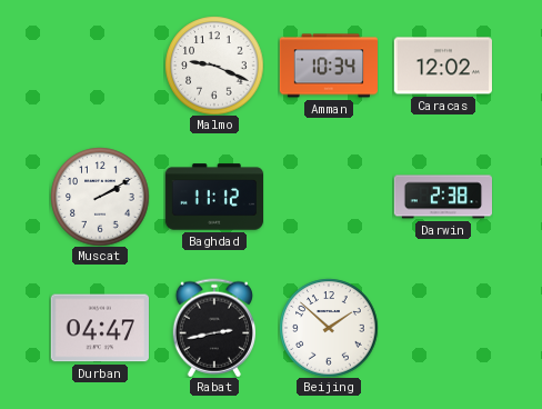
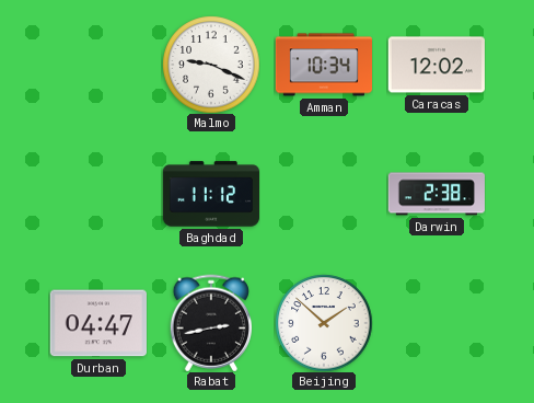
Muscat: 2:10 -> none
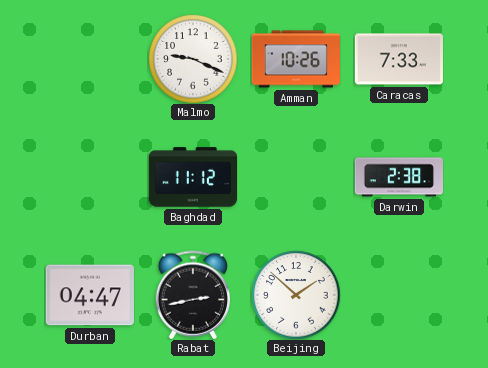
Amman: 10:34 -> 10:26
Caracas: 12:02 -> 7:33
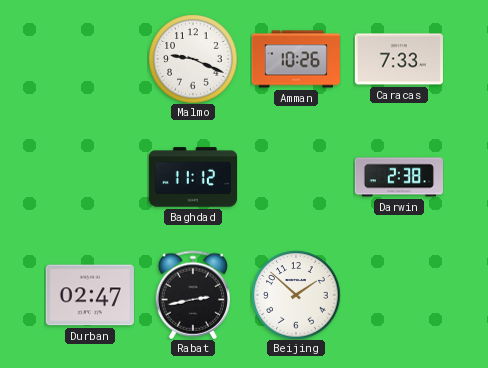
Durban: 04:47 -> 02:47
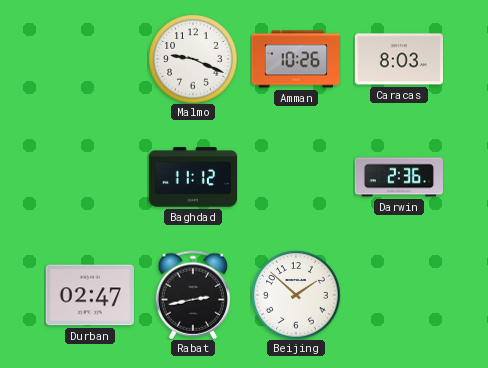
Caracas: 7:33 -> 8:03
Darwin: 2:38 -> 2:36
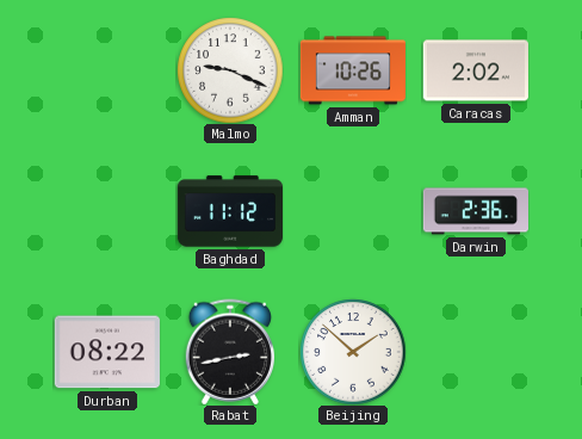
Caracas: 8:03 -> 2:02
Durban: 02:47 -> 08:22
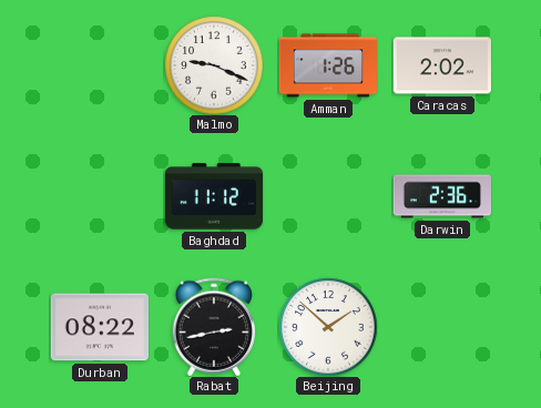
Amman: 10:26 -> 1:26
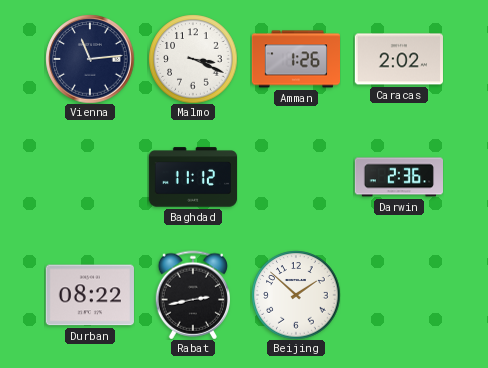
Vienna: none -> 11:14
Malmo: 9:19 -> 3:19
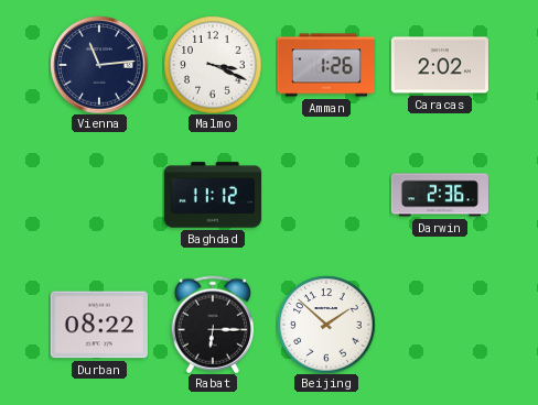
Rabat: 2:43 -> 6:15
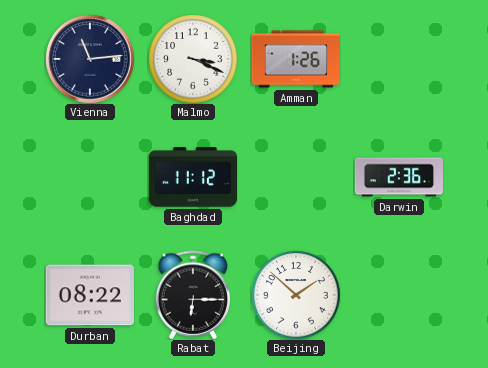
Caracas: 2:02 -> none
